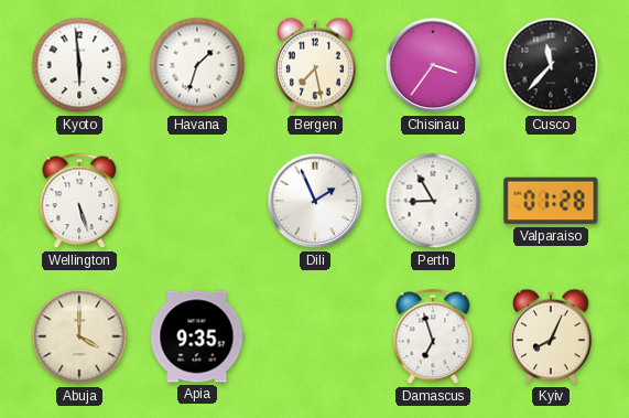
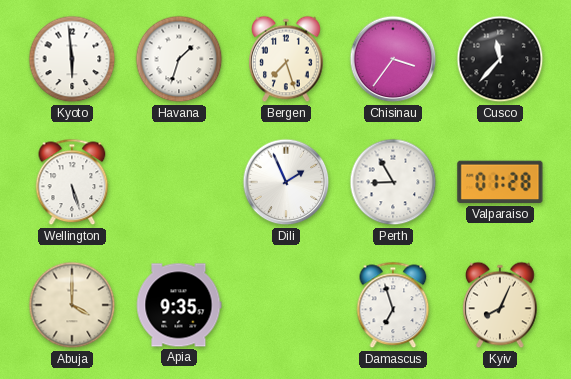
Bergen: 7:28 -> 7:27
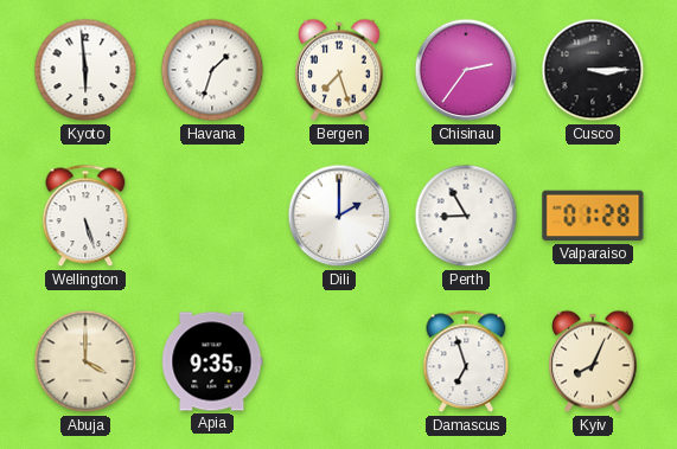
Chisinau: 3:36 -> 2:36
Cusco: 11:37 -> 3:15
Dili: 1:56 -> 2:00
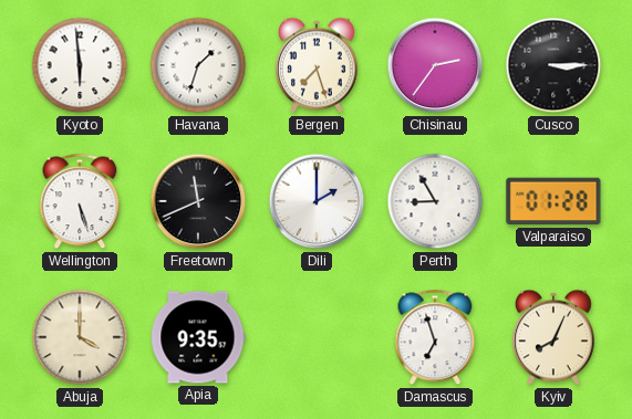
Freetown: none -> 11:41
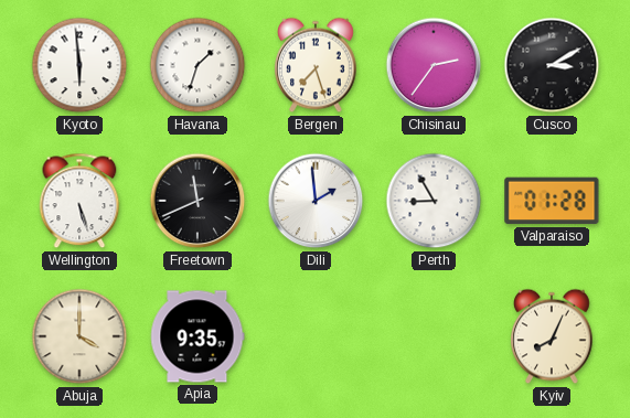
Cusco: 3:15 -> 3:10
Dili: 2:00 -> 1:59
Damascus: 6:57 -> none
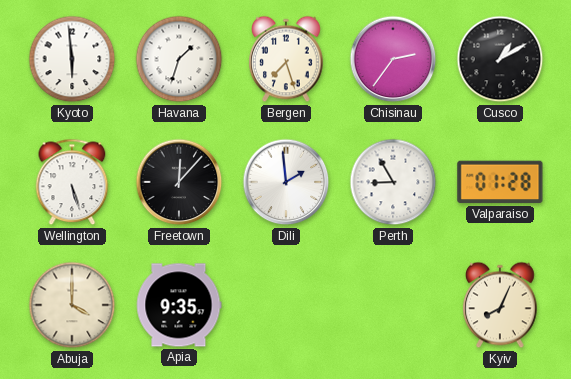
Cusco: 3:10 -> 1:10
Freetown: 11:41 -> 12:07
